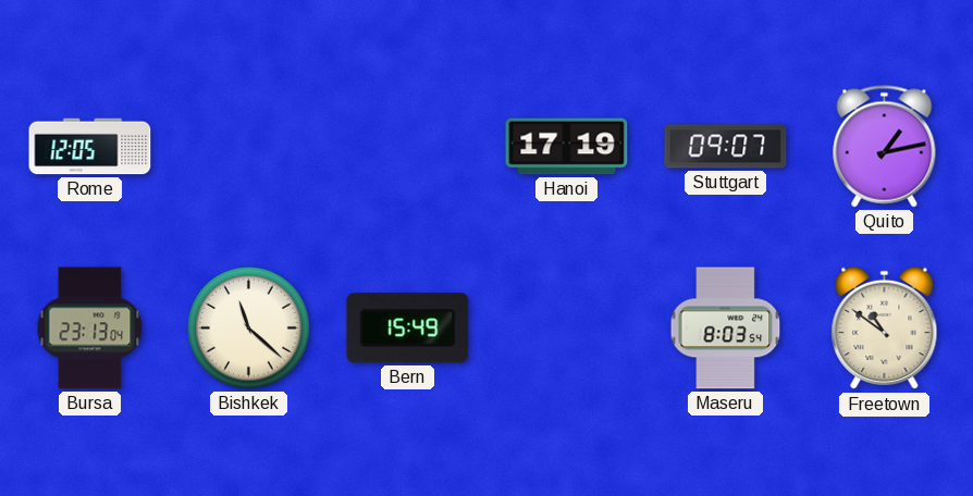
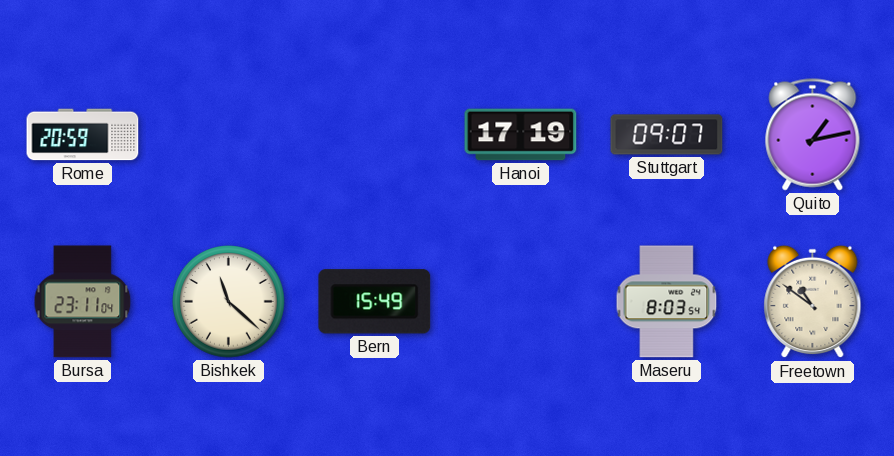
Rome: 12:05 -> 20:59
Bursa: 23:13 -> 23:11
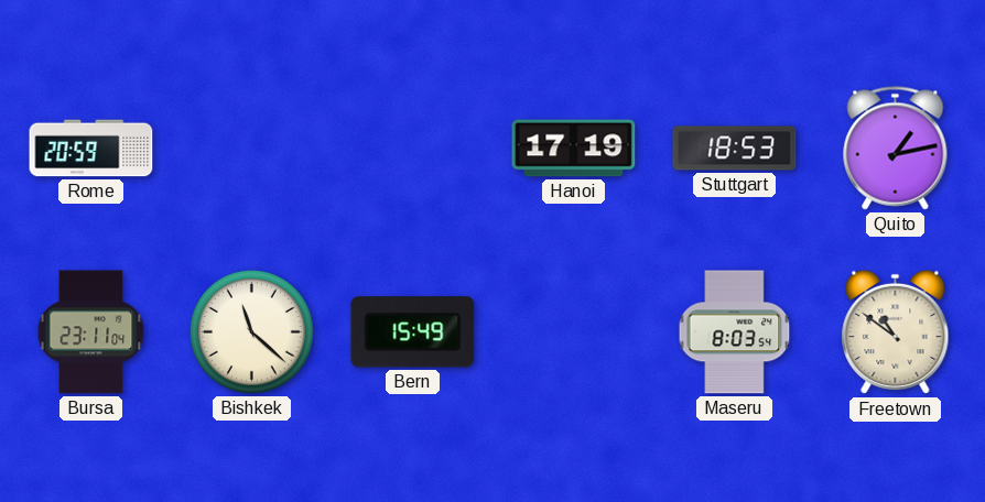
Stuttgart: 09:07 -> 18:53
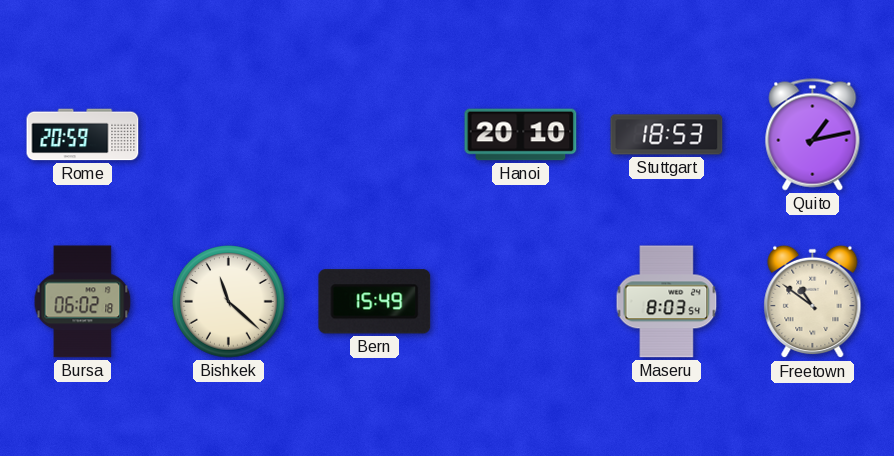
Hanoi: 17:19 -> 20:10
Bursa: 23:11 -> 06:02
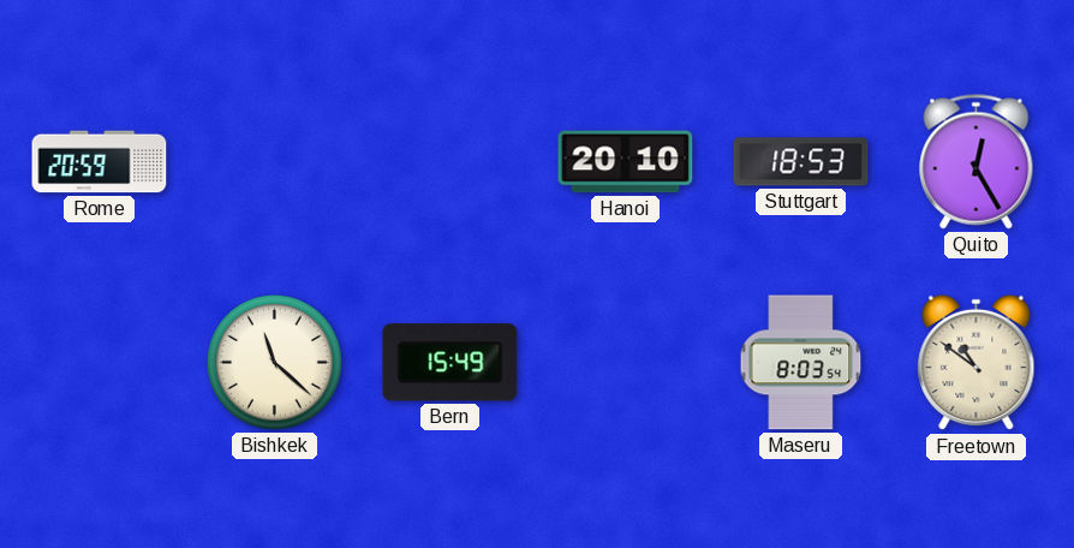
Quito: 1:13 -> 12:25
Bursa: 06:02 -> none
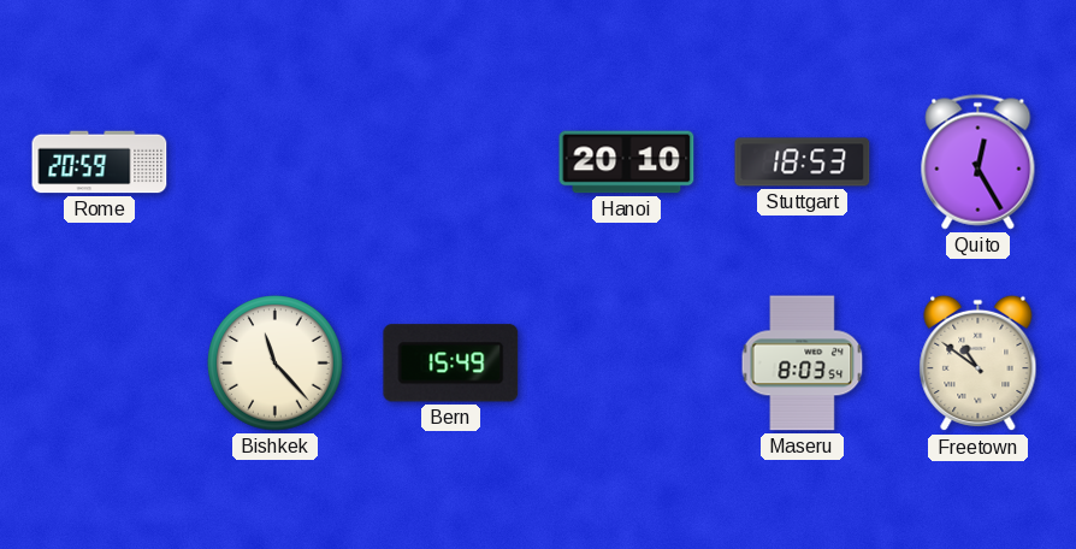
Bishkek: 11:22 -> 11:23
